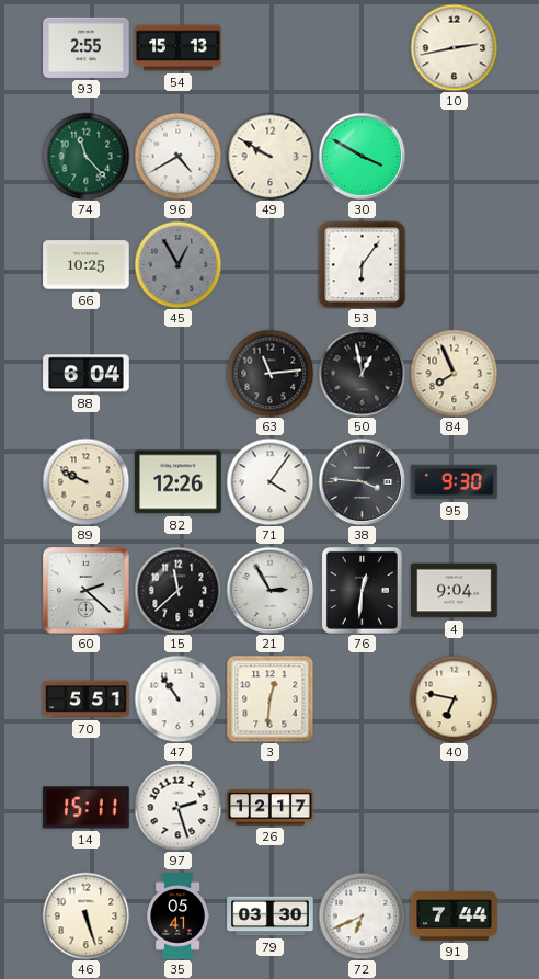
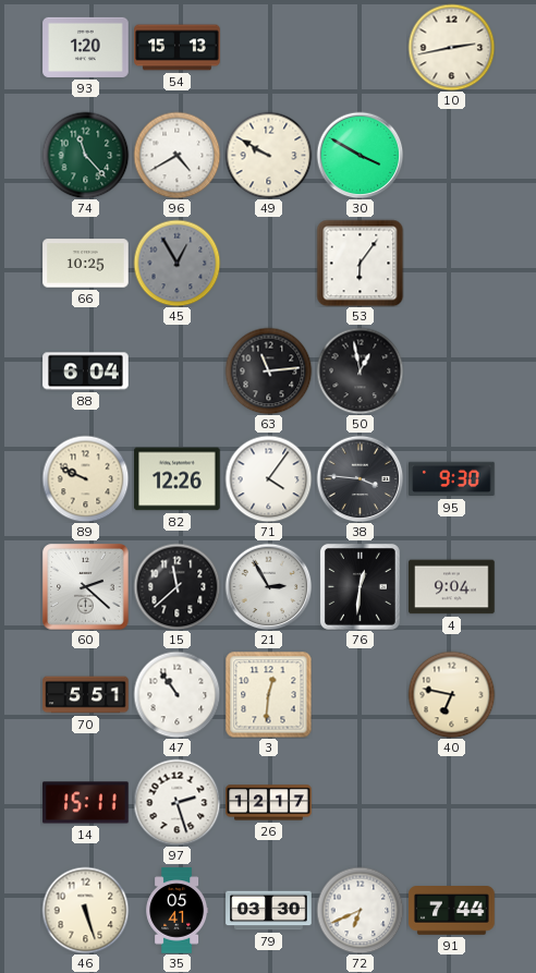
93: 2:55 -> 1:20
84: 7:56 -> none
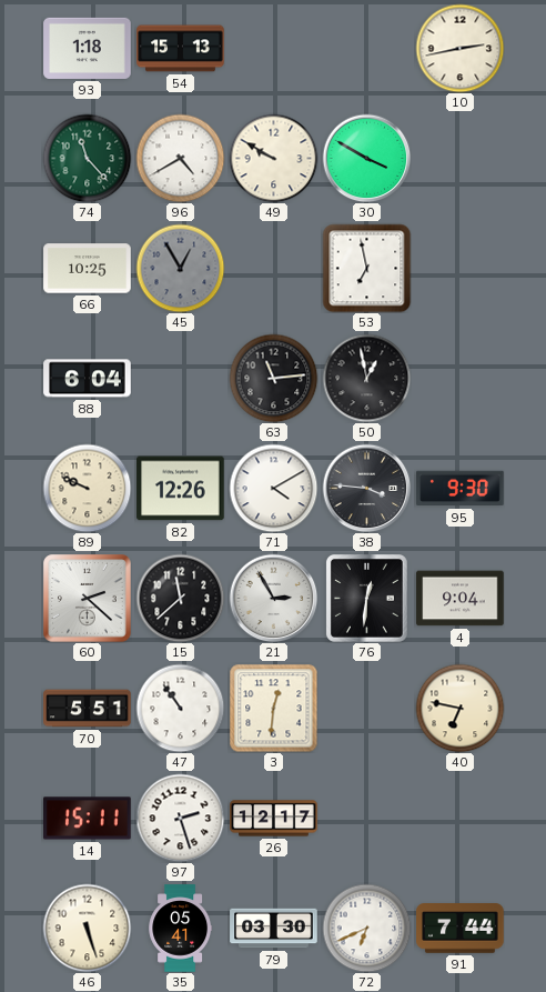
93: 1:20 -> 1:18
53: 6:06 -> 6:58
71: 4:06 -> 4:10
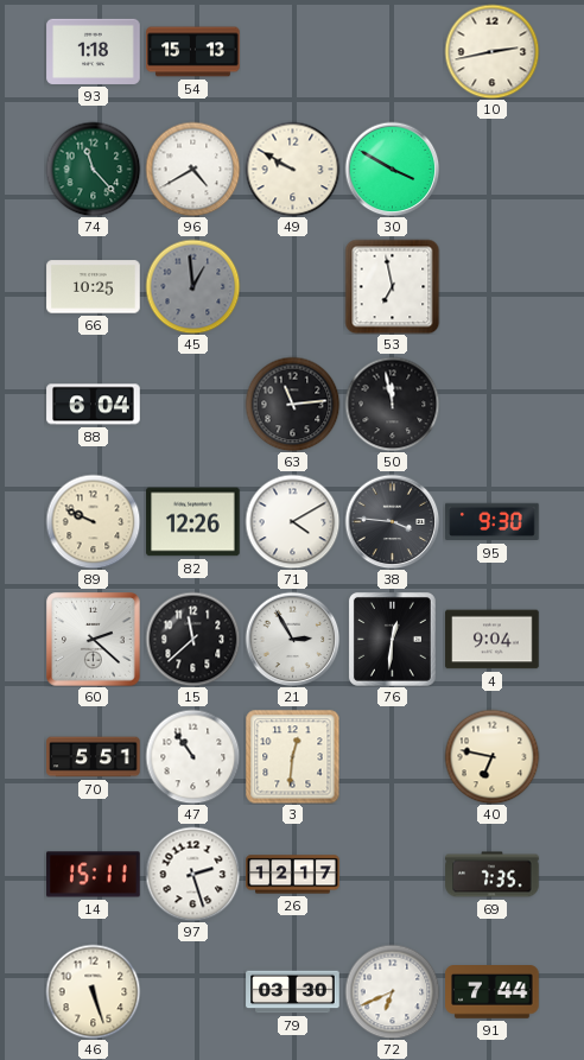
45: 12:55 -> 12:59
50: 12:58 -> 11:58
69: none -> 7:35
35: 05:41 -> none
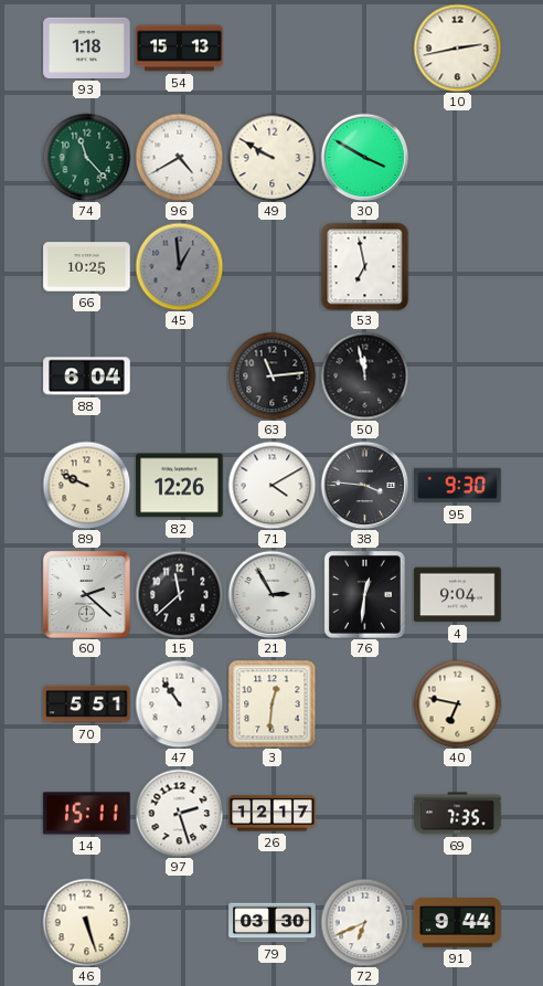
91: 7:44 -> 9:44
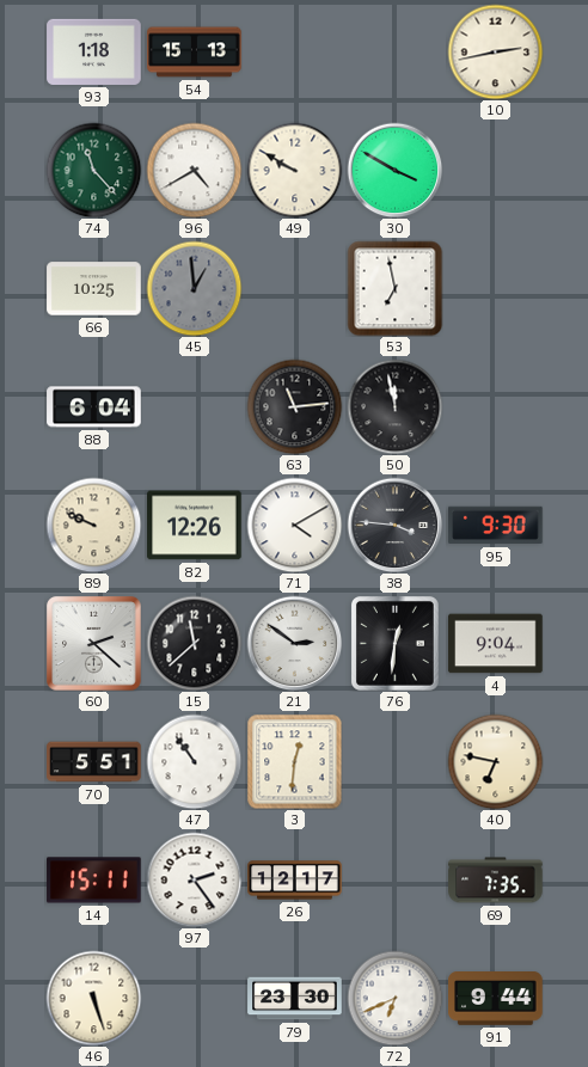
21: 2:55 -> 2:51
97: 2:27 -> 2:24
79: 03:30 -> 23:30
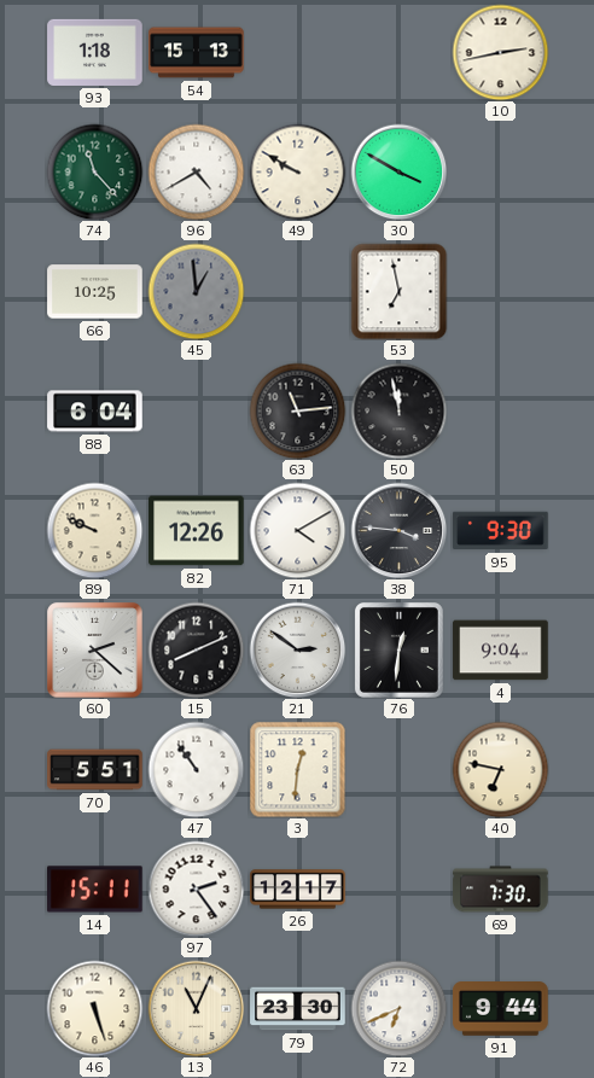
15: 11:38 -> 8:11
69: 7:35 -> 7:30
13: none -> 11:04
